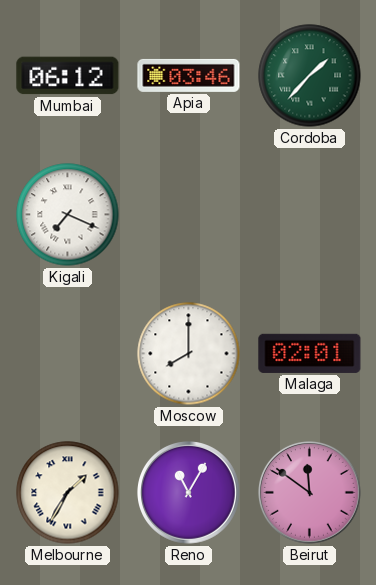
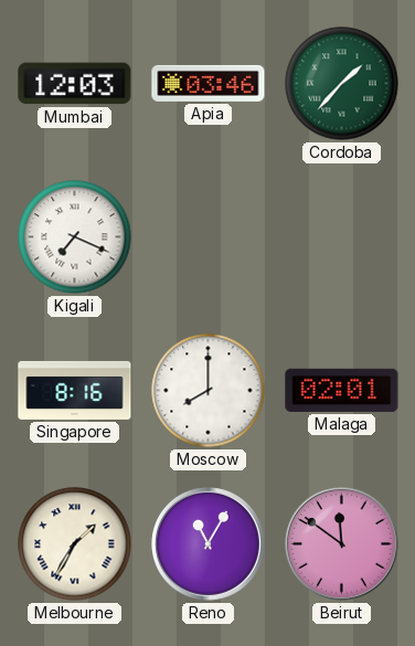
Mumbai: 06:12 -> 12:03
Singapore: none -> 8:16
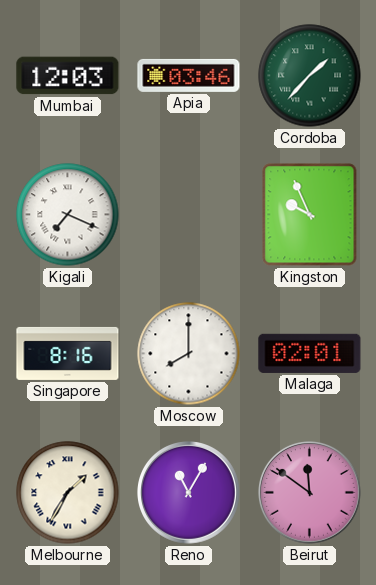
Kingston: none -> 9:56
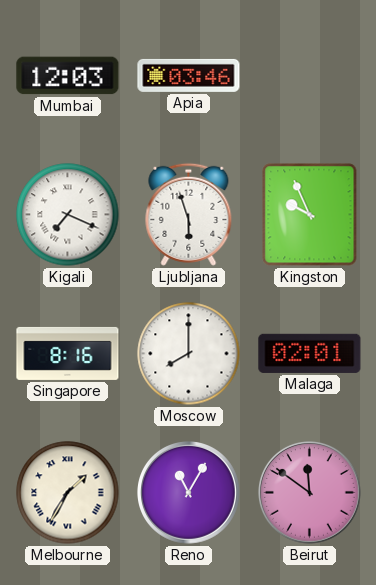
Cordoba: 1:37 -> none
Ljubljana: none -> 5:57
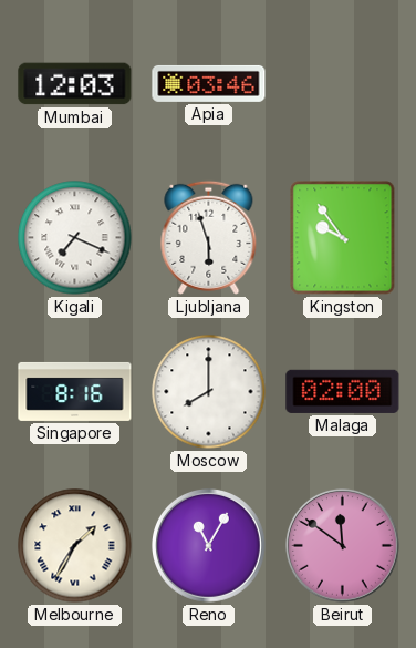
Kingston: 9:56 -> 9:54
Malaga: 02:01 -> 02:00
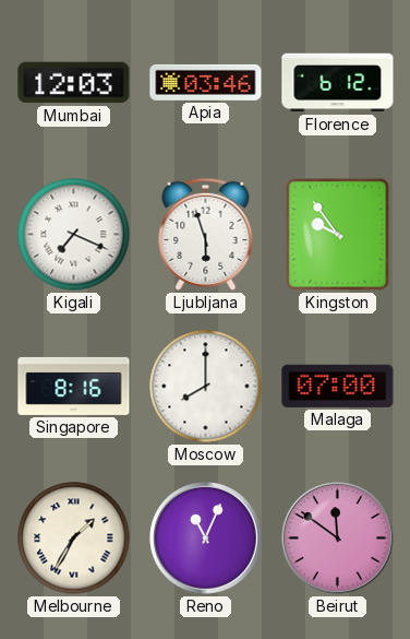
Florence: none -> 6:12
Malaga: 02:00 -> 07:00
Reno: 11:05 -> 11:04
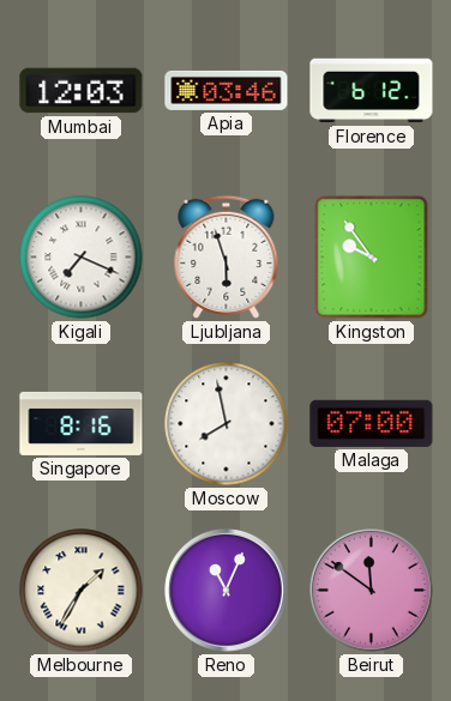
Moscow: 8:00 -> 7:58
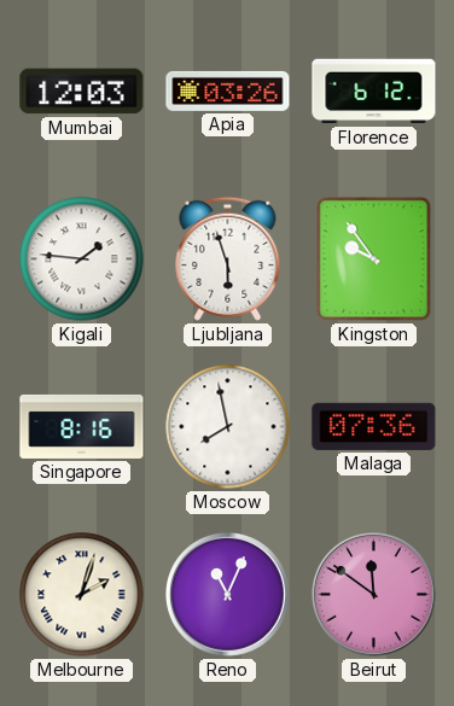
Apia: 03:46 -> 03:26
Kigali: 7:19 -> 1:46
Malaga: 07:00 -> 07:36
Melbourne: 1:35 -> 2:03
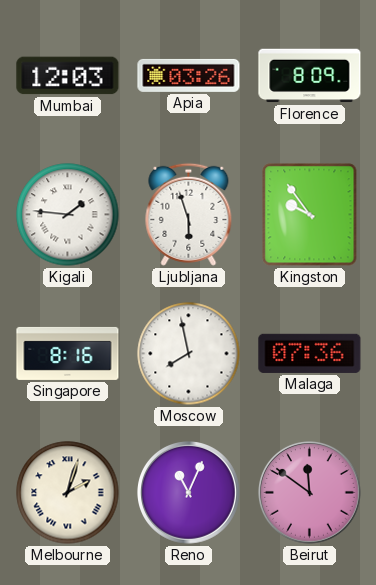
Florence: 6:12 -> 8:09
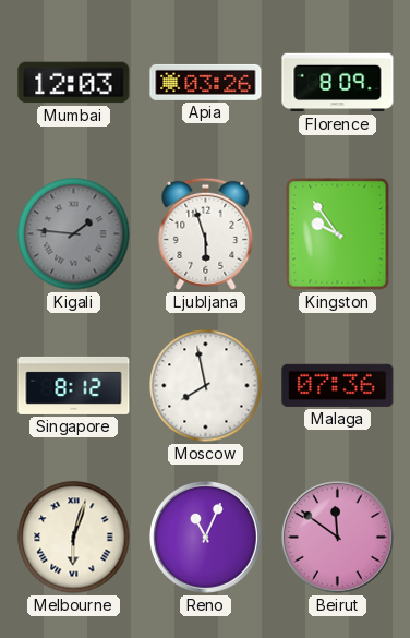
Kigali dial: white -> grey
Singapore: 8:16 -> 8:12
Melbourne: 2:03 -> 6:03
